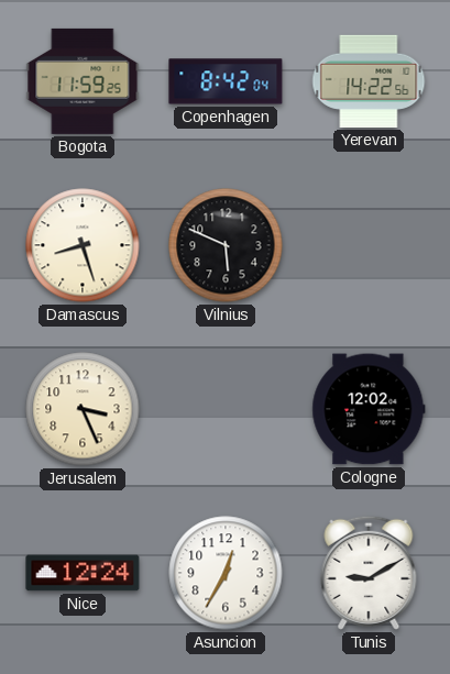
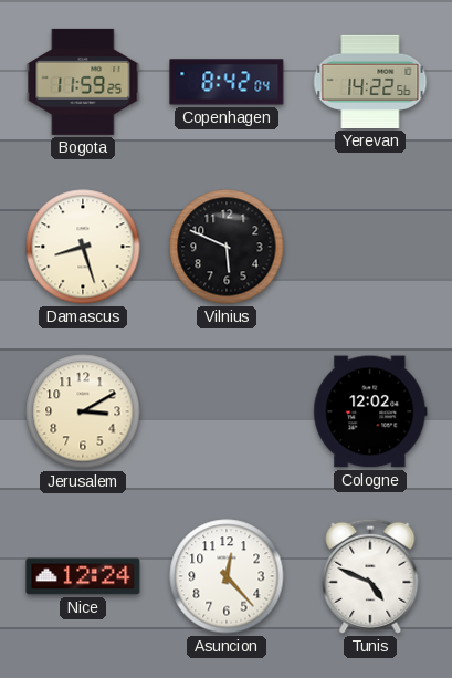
Jerusalem: 3:26 -> 3:10
Asuncion: 12:35 -> 12:23
Tunis: 9:10 -> 4:49
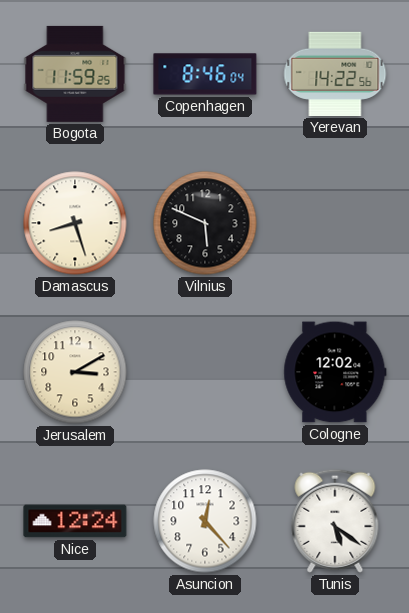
Copenhagen: 8:42 -> 8:46
Tunis: 4:49 -> 5:21
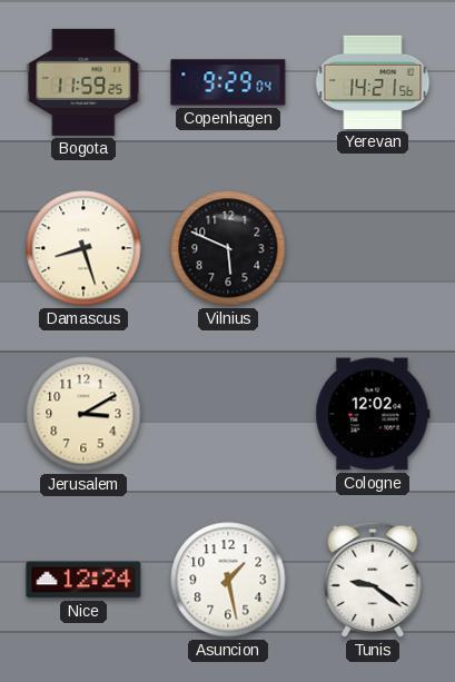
Copenhagen: 8:46 -> 9:29
Yerevan: 14:22 -> 14:21
Asuncion: 12:23 -> 1:28
Tunis: 5:21 -> 9:21
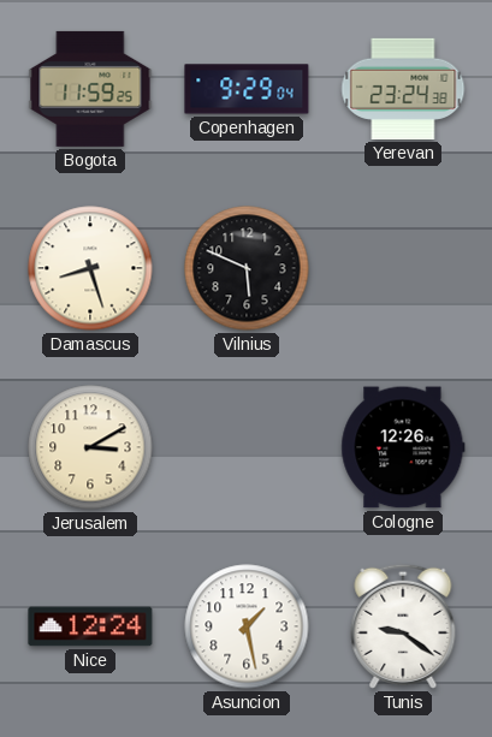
Yerevan: 14:21 -> 23:24
Cologne: 12:02 -> 12:26
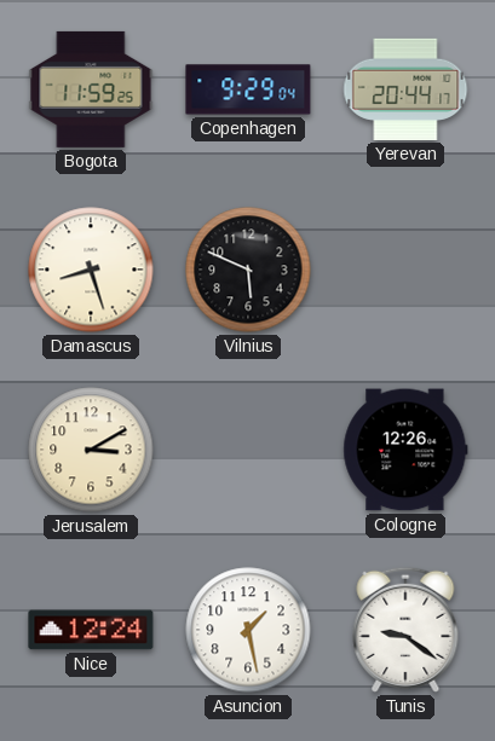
Yerevan: 23:24 -> 20:44
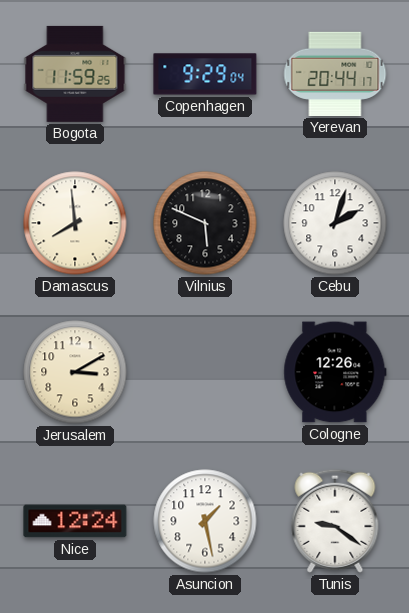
Damascus: 8:27 -> 7:59
Cebu: none -> 2:03
